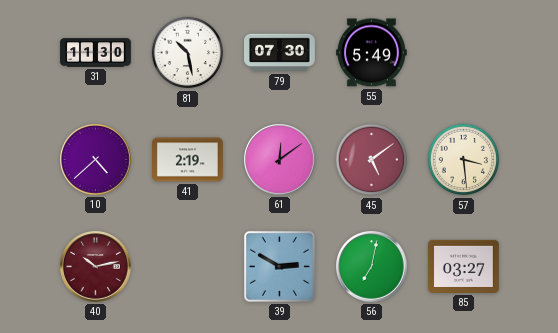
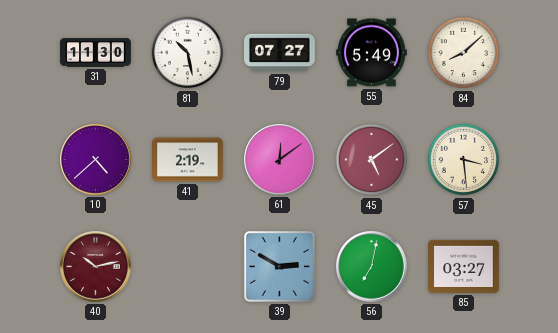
79: 07:30 -> 07:27
84: none -> 8:08
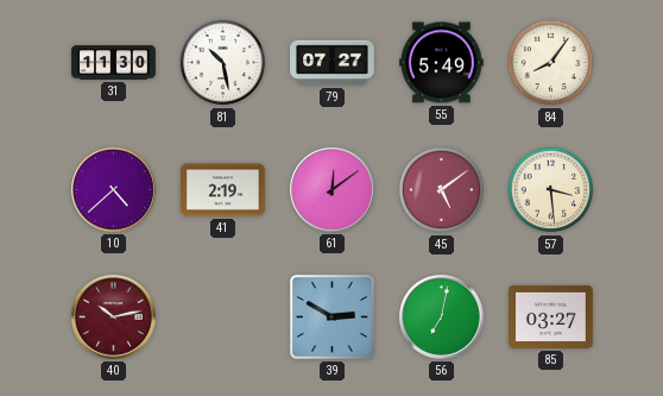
84: 8:08 -> 8:06
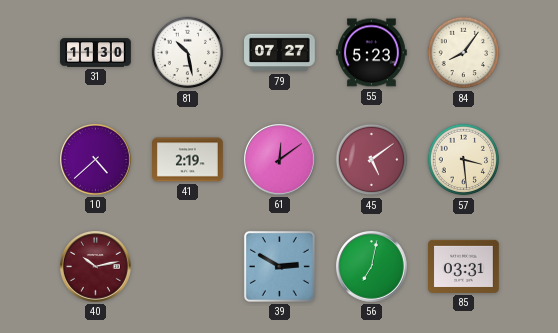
55: 5:49 -> 5:23
85: 03:27 -> 03:31
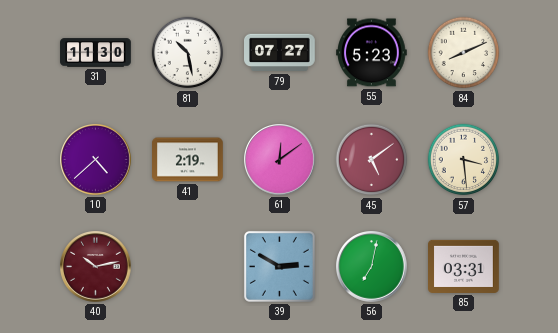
84: 8:06 -> 8:11
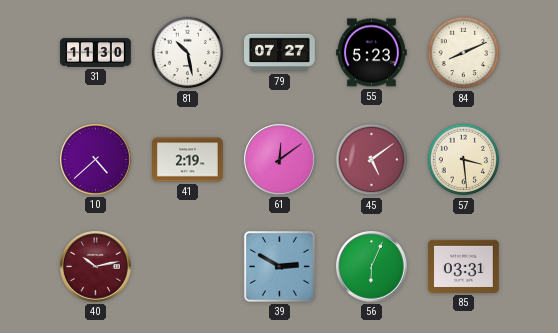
56: 7:02 -> 6:04
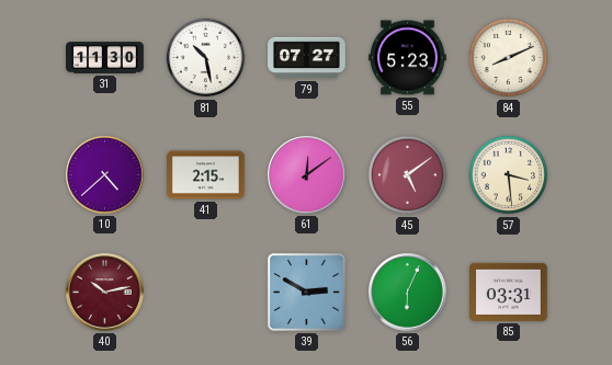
41: 2:19 -> 2:15
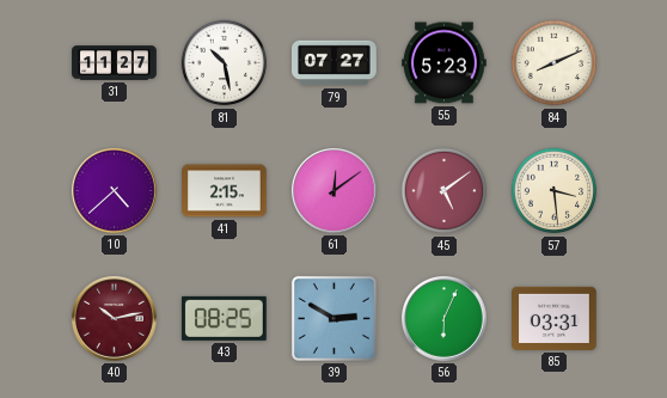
31: 11:30 -> 11:27
43: none -> 08:25
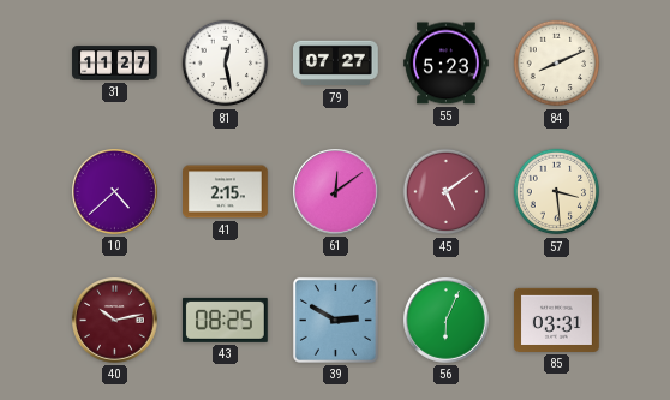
81: 10:28 -> 12:28
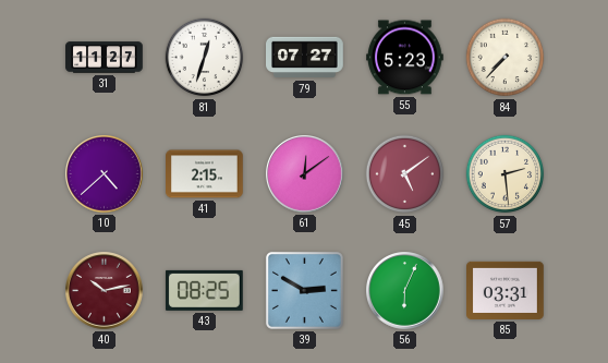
81: 12:28 -> 12:33
84: 8:11 -> 7:37
57: 3:29 -> 2:29
